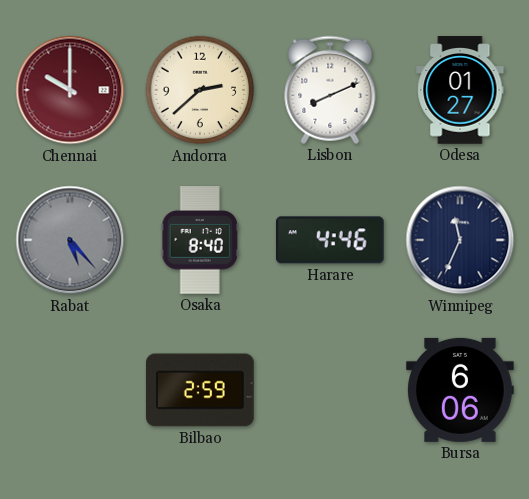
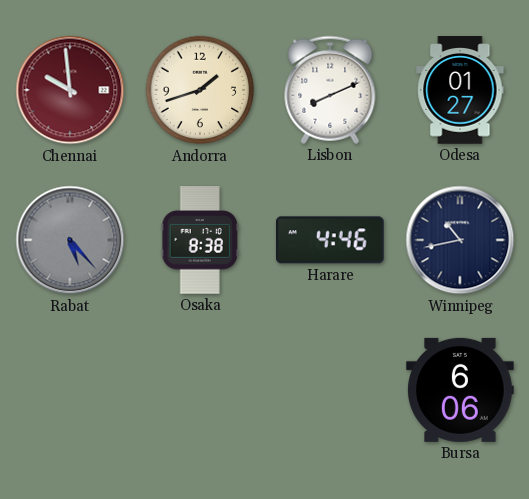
Chennai: 10:00 -> 9:59
Andorra: 2:38 -> 1:42
Osaka: 8:40 -> 8:38
Winnipeg: 11:34 -> 10:43
Bilbao: 2:59 -> none
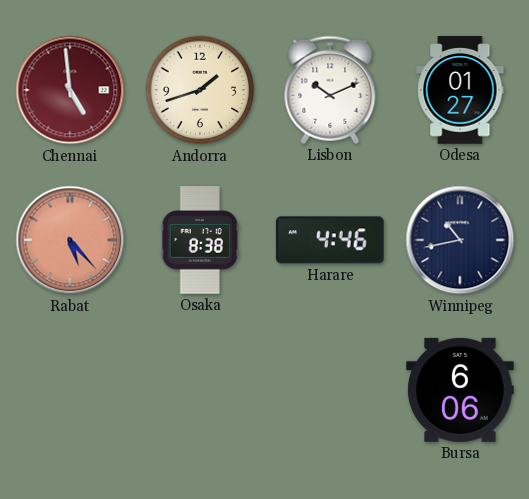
Chennai: 9:59 -> 4:59
Lisbon: 8:11 -> 10:11
Rabat dial: grey -> salmon
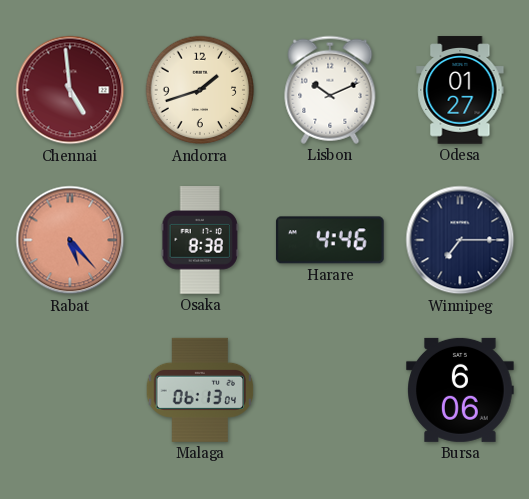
Winnipeg: 10:43 -> 7:15
Malaga: none -> 06:13
